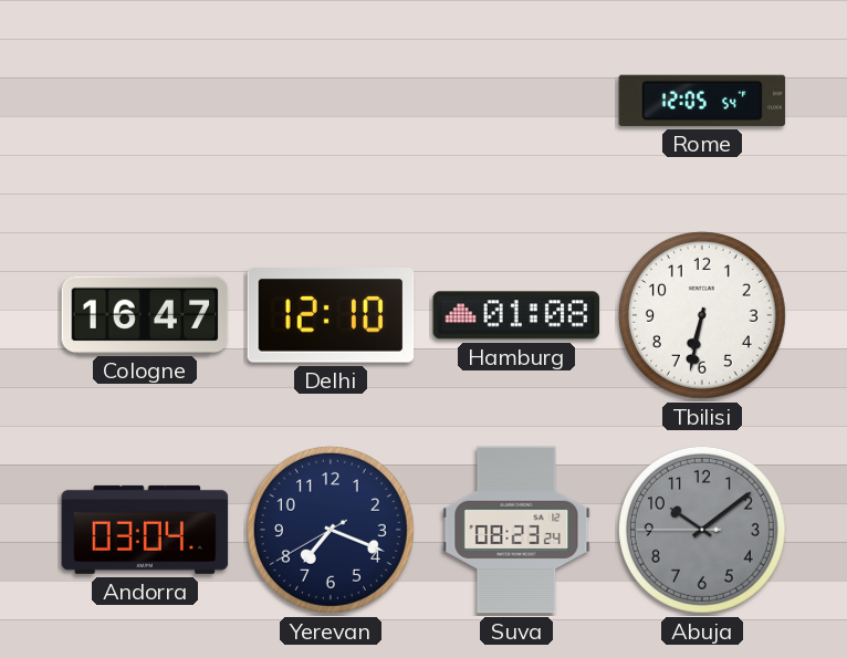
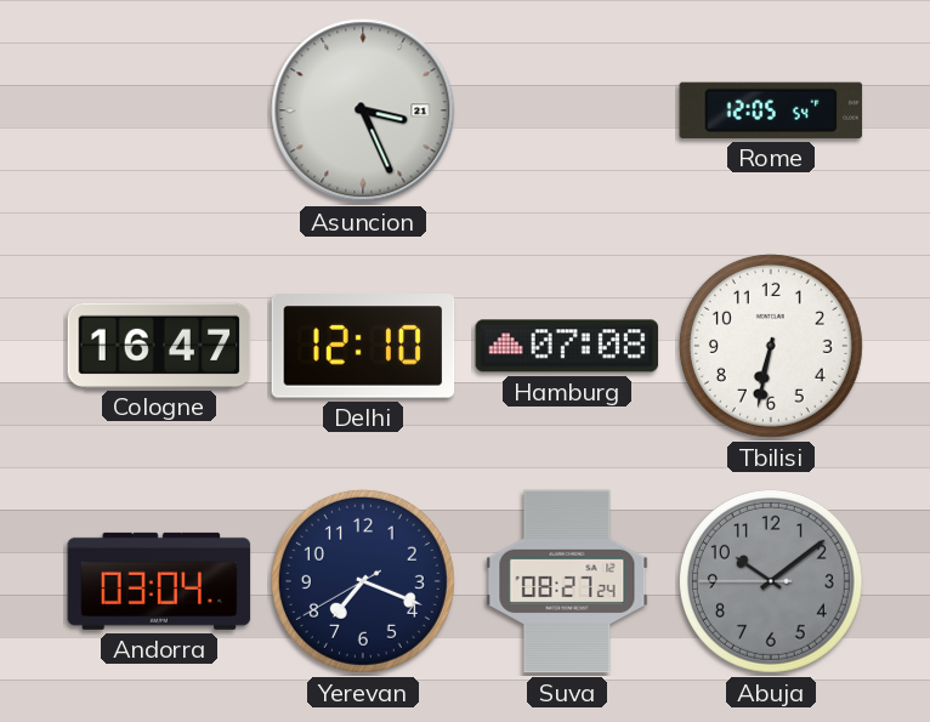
Asuncion: none -> 3:26
Hamburg: 01:08 -> 07:08
Suva: 08:23 -> 08:27
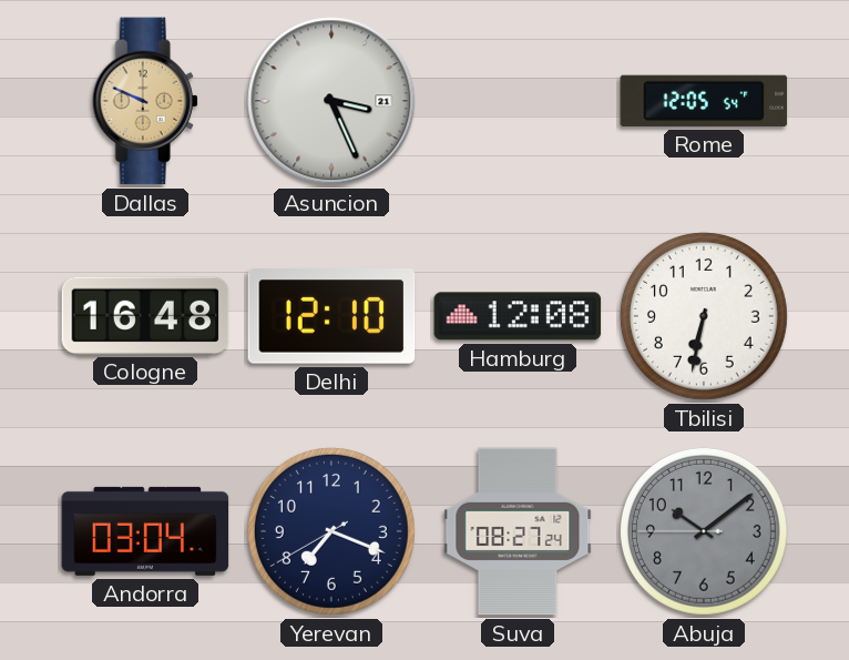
Dallas: none -> 9:49
Cologne: 16:47 -> 16:48
Hamburg: 07:08 -> 12:08
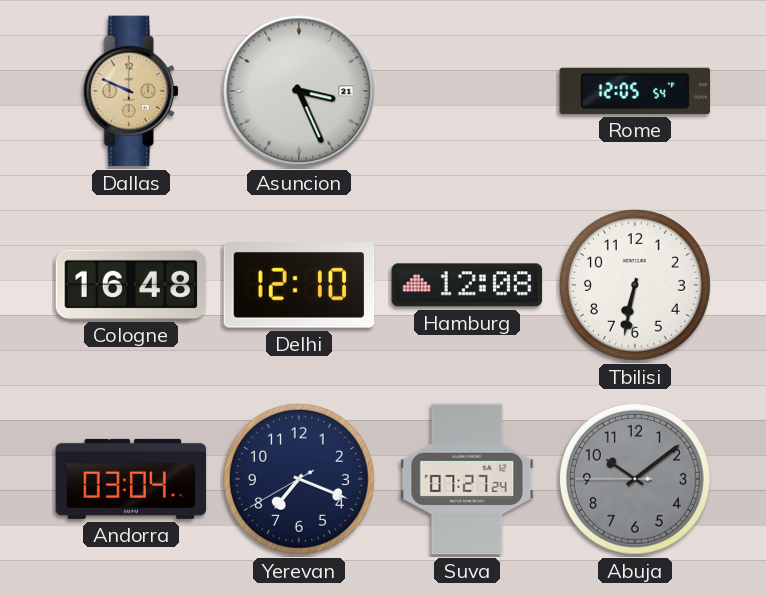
Suva: 08:27 -> 07:27
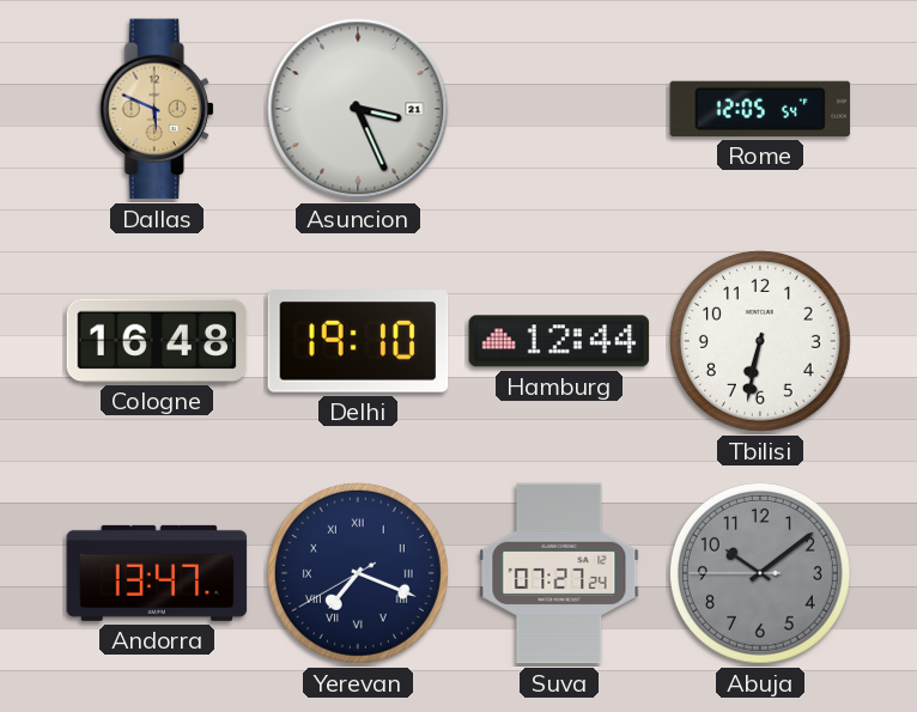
Dallas: 9:49 -> 5:49
Delhi: 12:10 -> 19:10
Hamburg: 12:08 -> 12:44
Andorra: 03:04 -> 13:47
Yerevan numerals: Arabic -> Roman
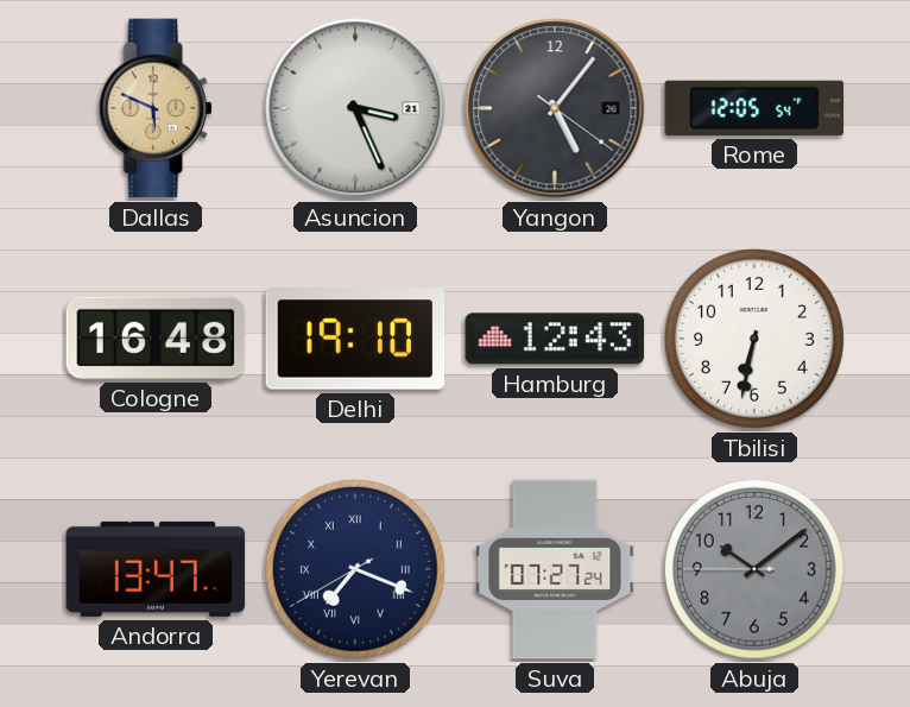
Yangon: none -> 5:06
Hamburg: 12:44 -> 12:43
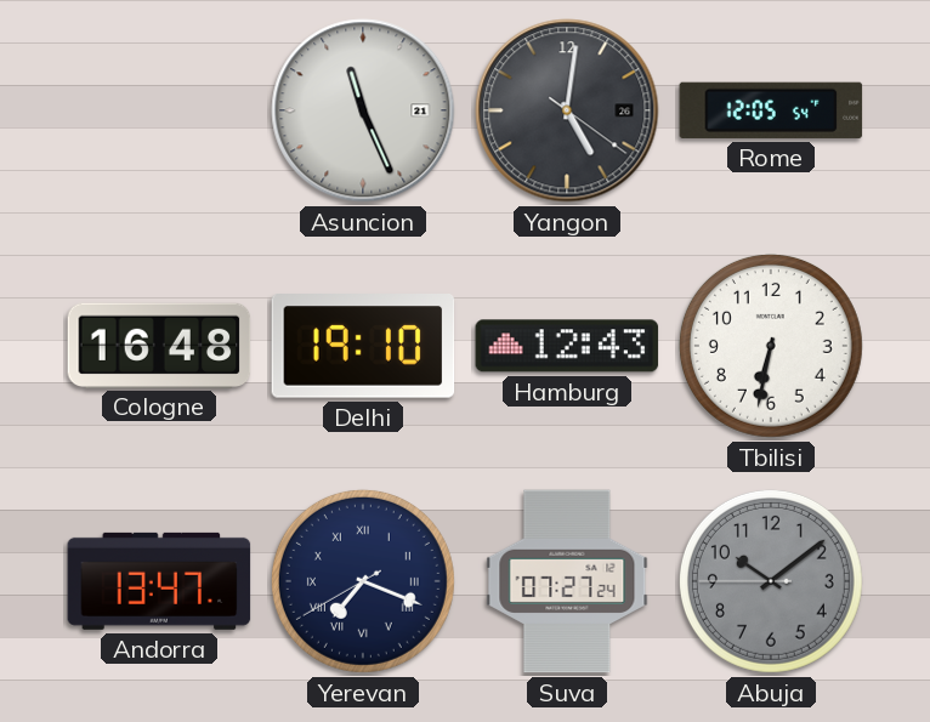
Dallas: 5:49 -> none
Asuncion: 3:26 -> 11:26
Yangon: 5:06 -> 5:01
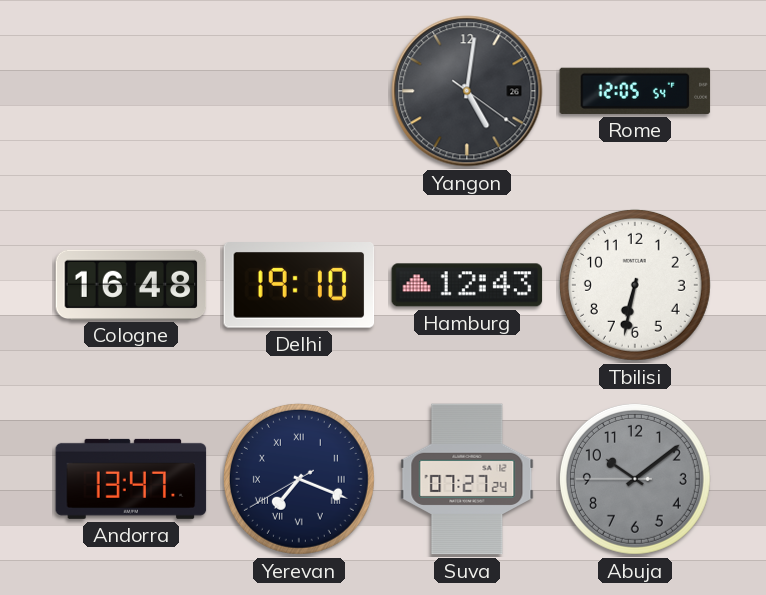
Asuncion: 11:26 -> none
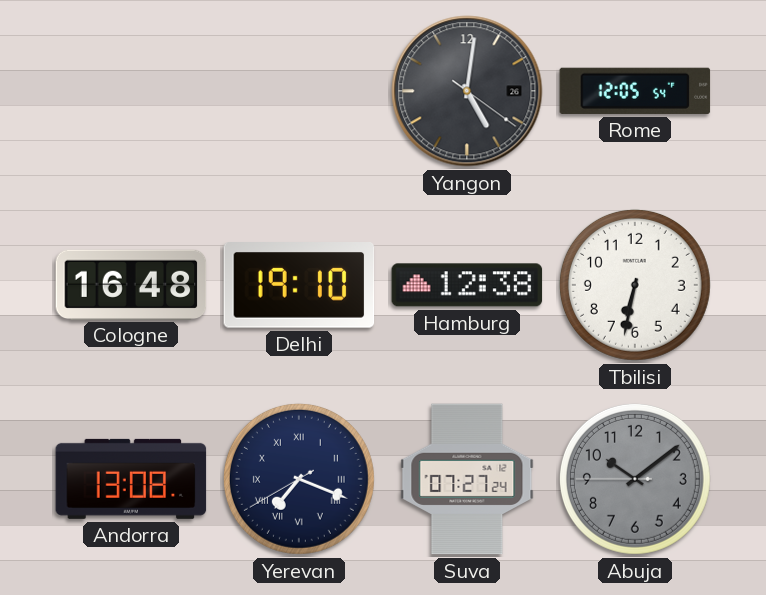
Hamburg: 12:43 -> 12:38
Andorra: 13:47 -> 13:08
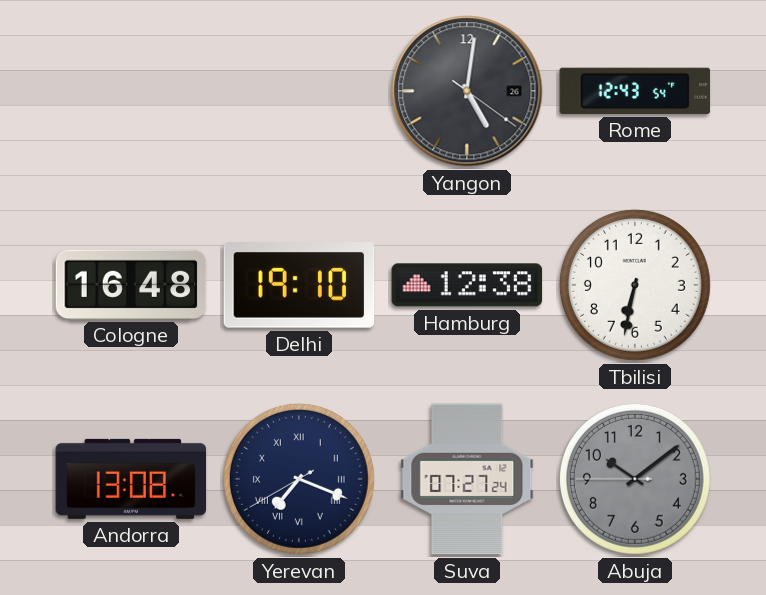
Rome: 12:05 -> 12:43
